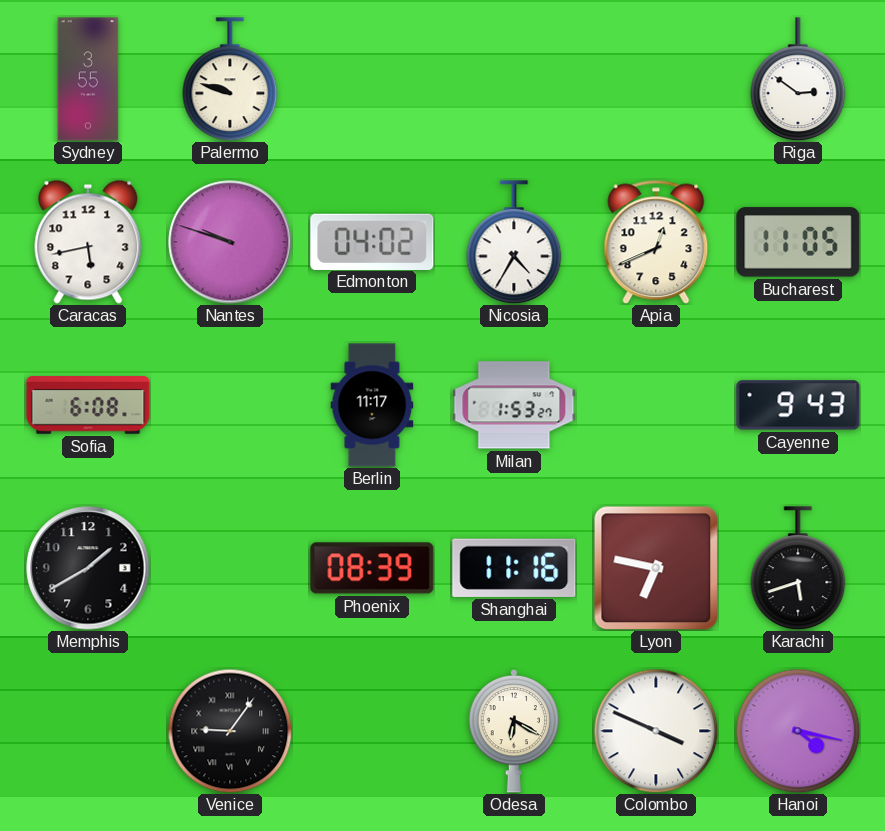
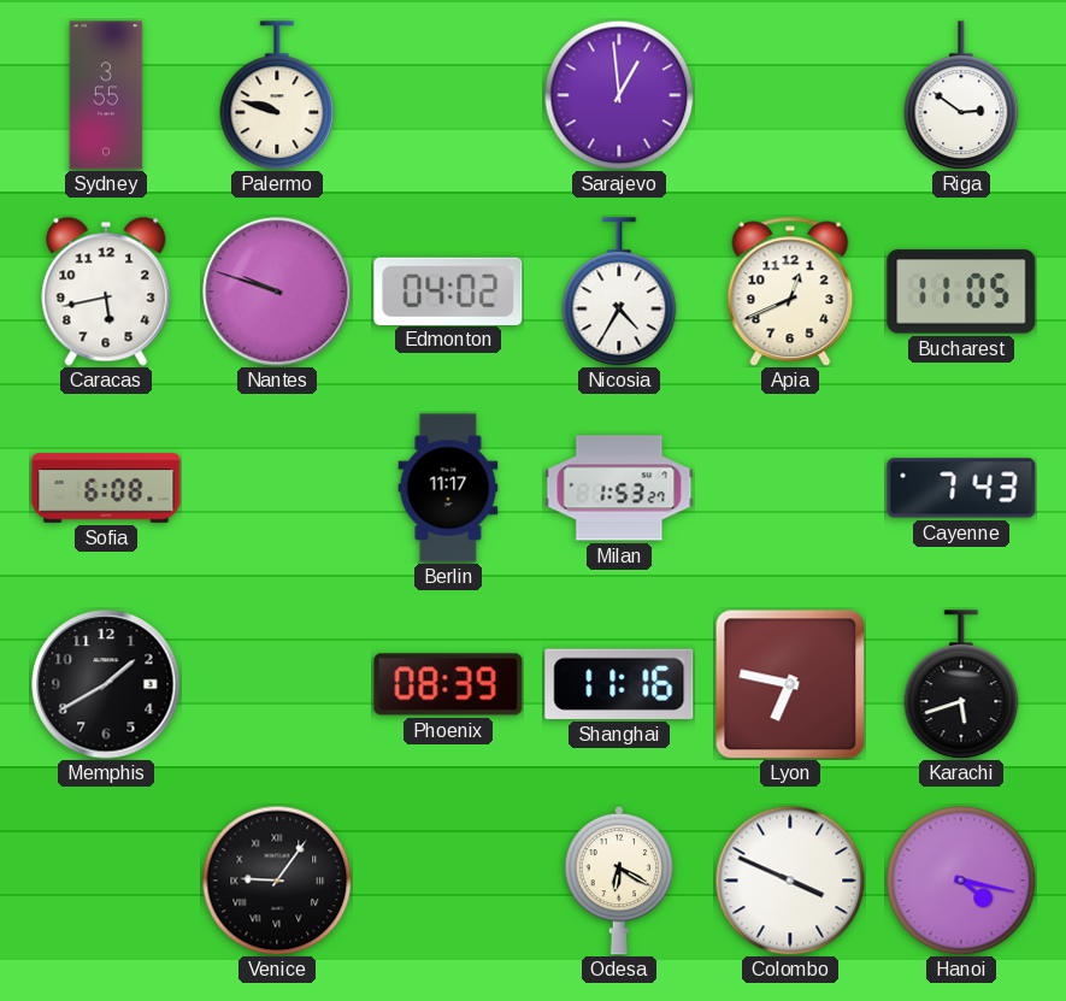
Sarajevo: none -> 12:59
Cayenne: 9:43 -> 7:43
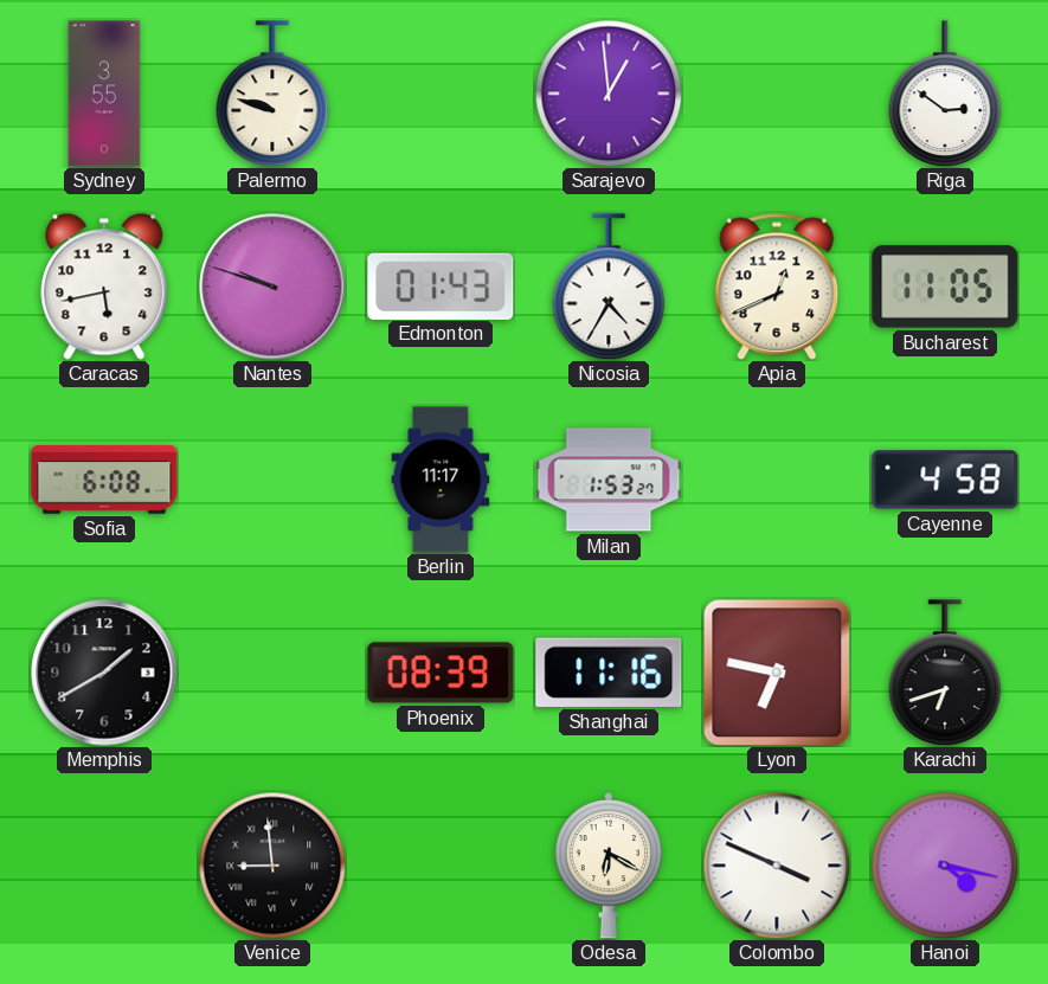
Edmonton: 04:02 -> 01:43
Cayenne: 7:43 -> 4:58
Karachi: 5:42 -> 6:42
Venice: 9:06 -> 8:59
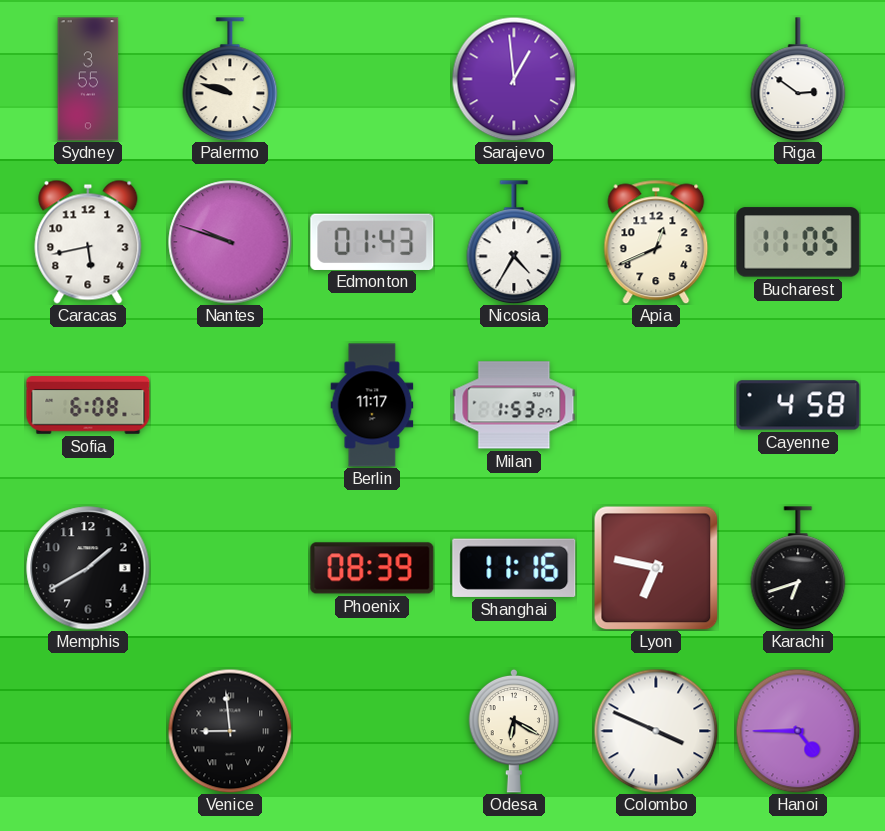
Hanoi: 4:17 -> 4:45
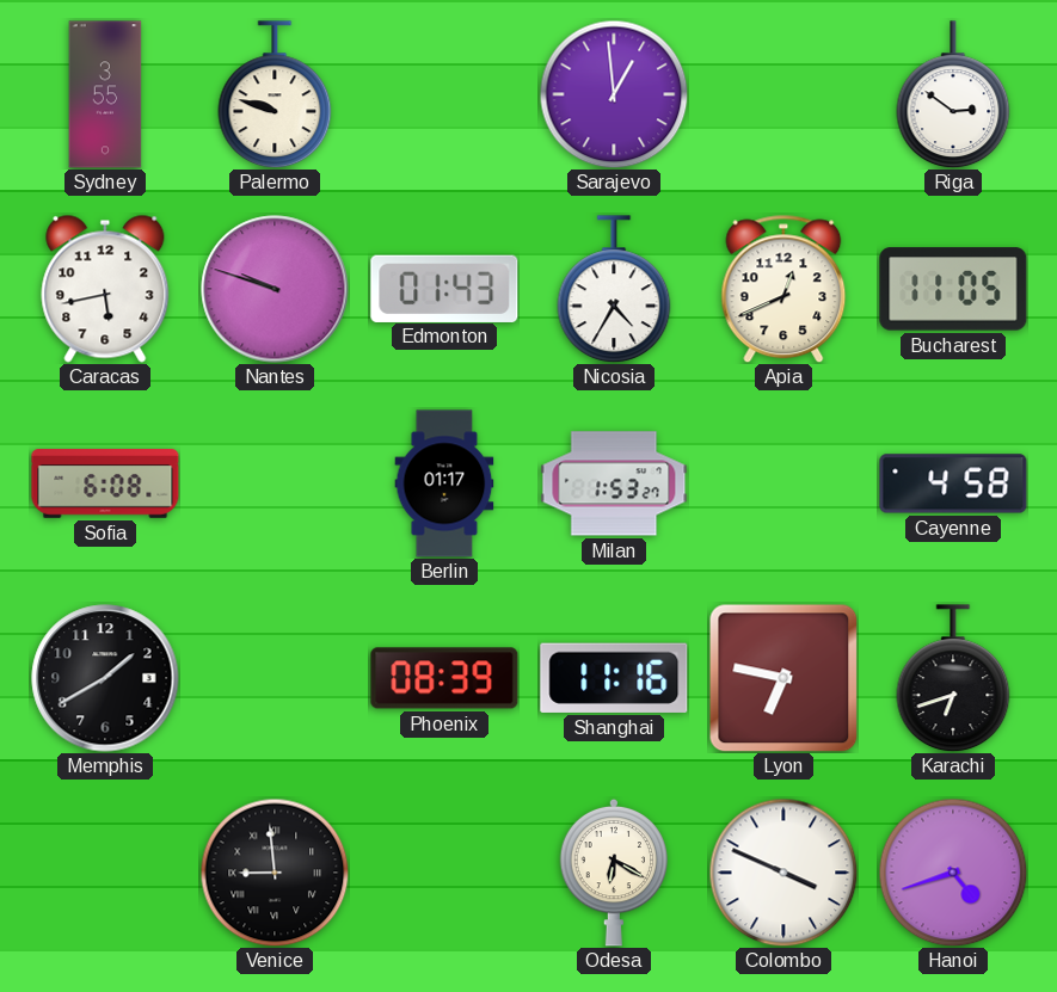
Berlin: 11:17 -> 01:17
Hanoi: 4:45 -> 4:42
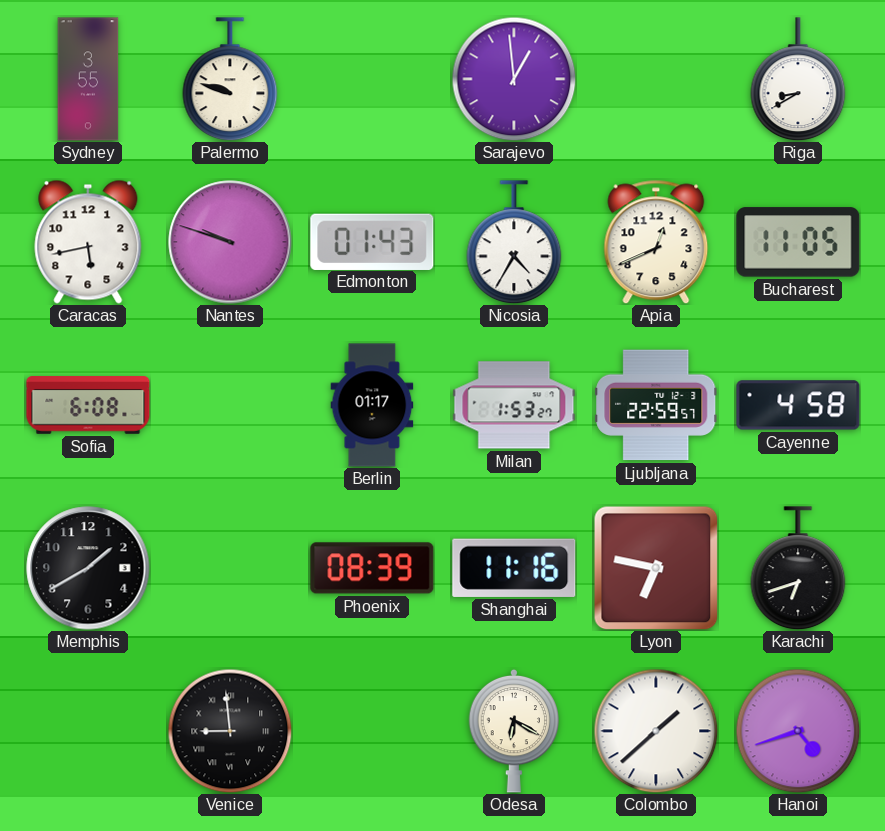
Riga: 2:51 -> 8:40
Ljubljana: none -> 22:59
Colombo: 3:49 -> 1:38
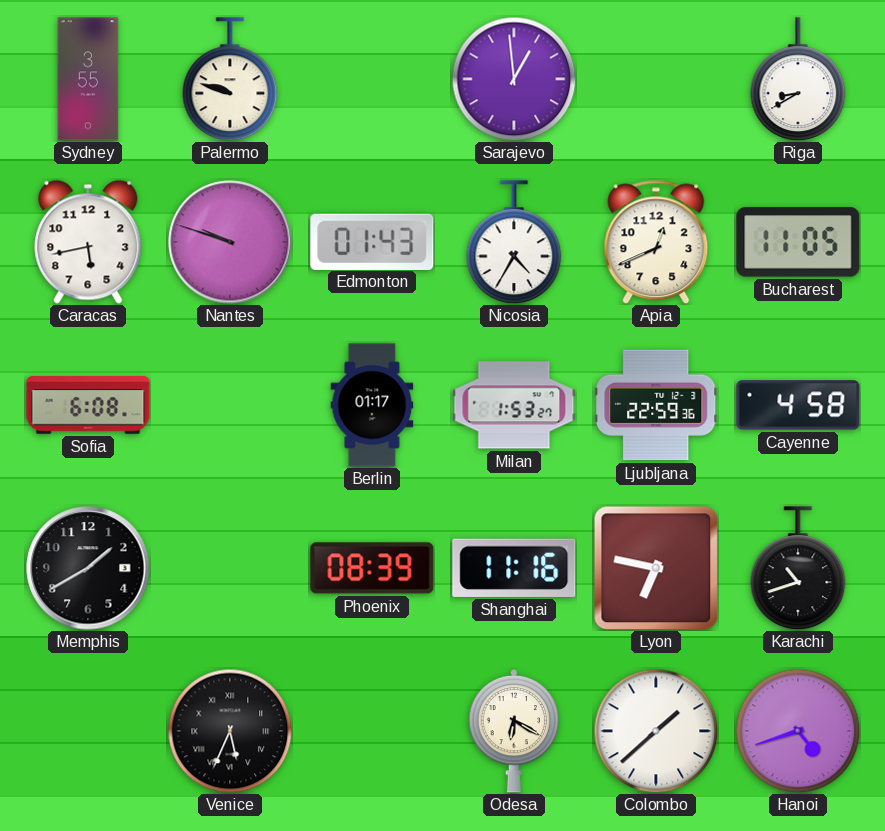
Ljubljana: 22:59:57 -> 22:59:36
Karachi: 6:42 -> 10:42
Venice: 8:59 -> 5:34
